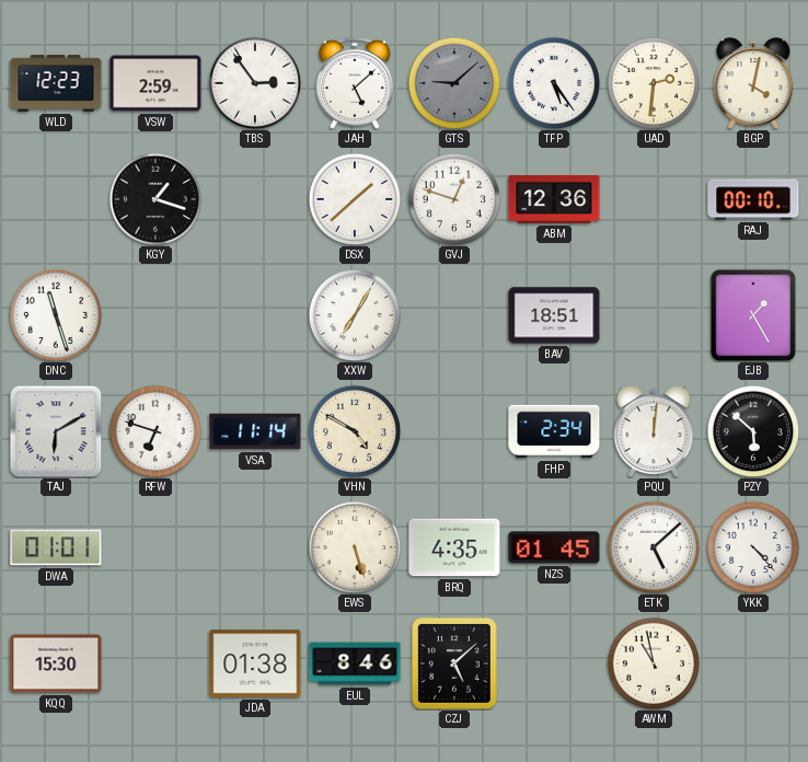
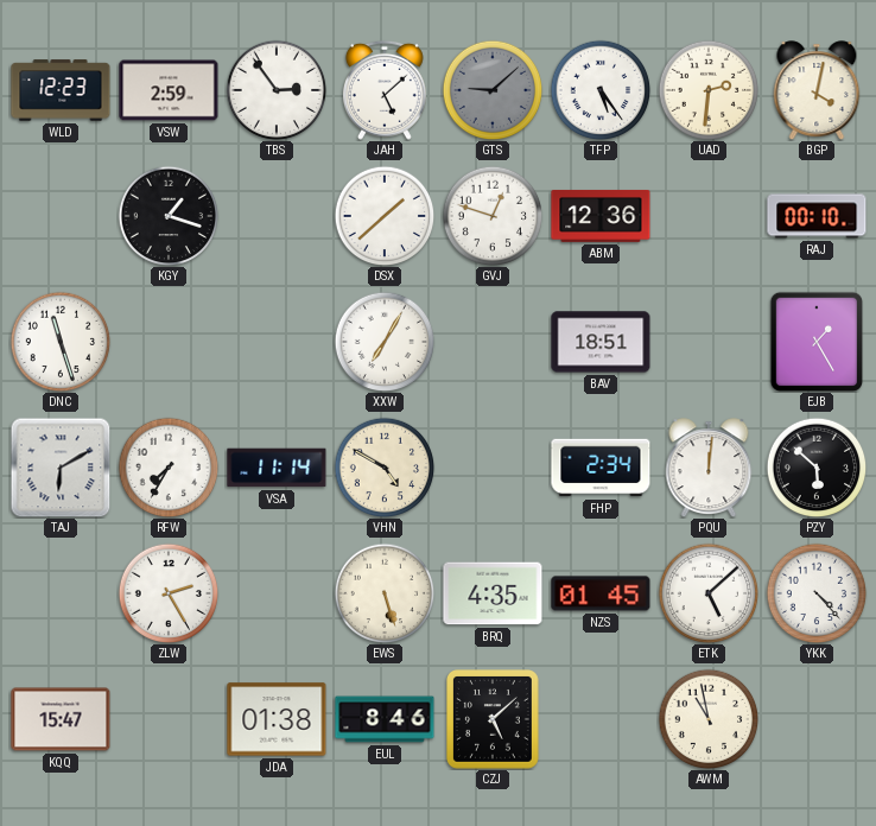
RFW: 6:48 -> 7:35
DWA: 01:01 -> none
ZLW: none -> 2:25
KQQ: 15:30 -> 15:47
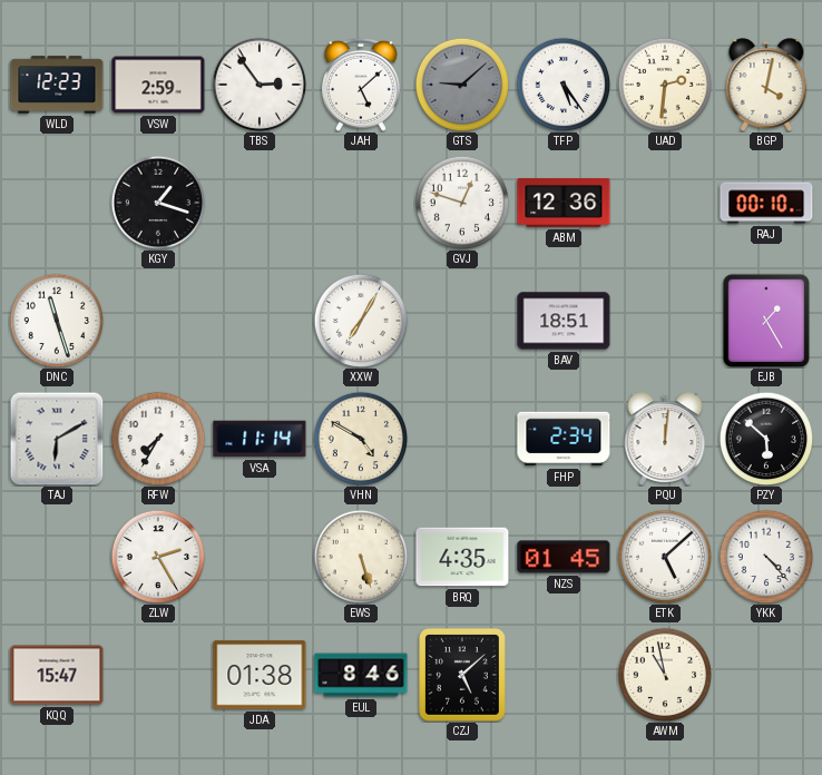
DSX: 1:38 -> none
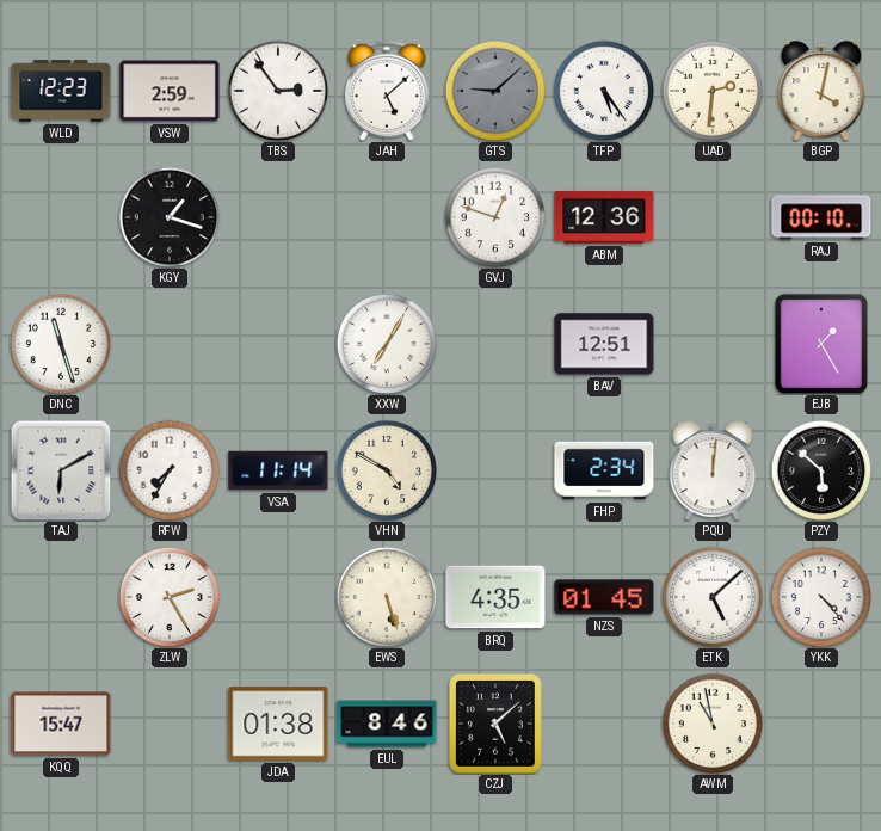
BAV: 18:51 -> 12:51
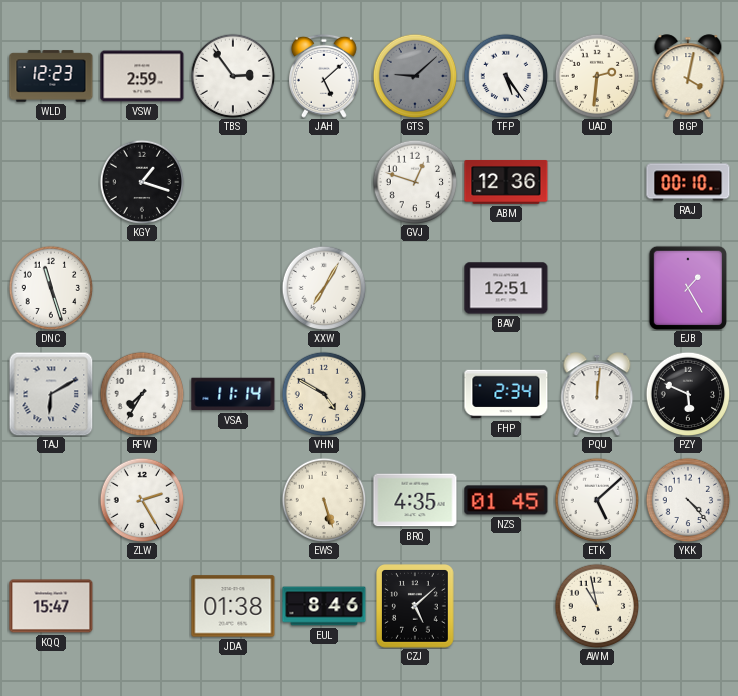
PZY: 5:52 -> 5:49
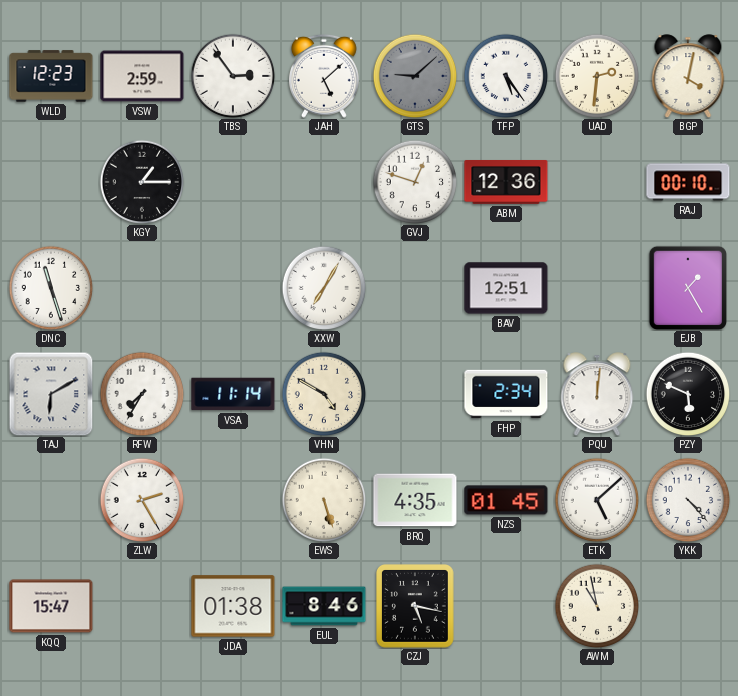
KGY: 1:18 -> 1:15
CZJ: 5:08 -> 5:17
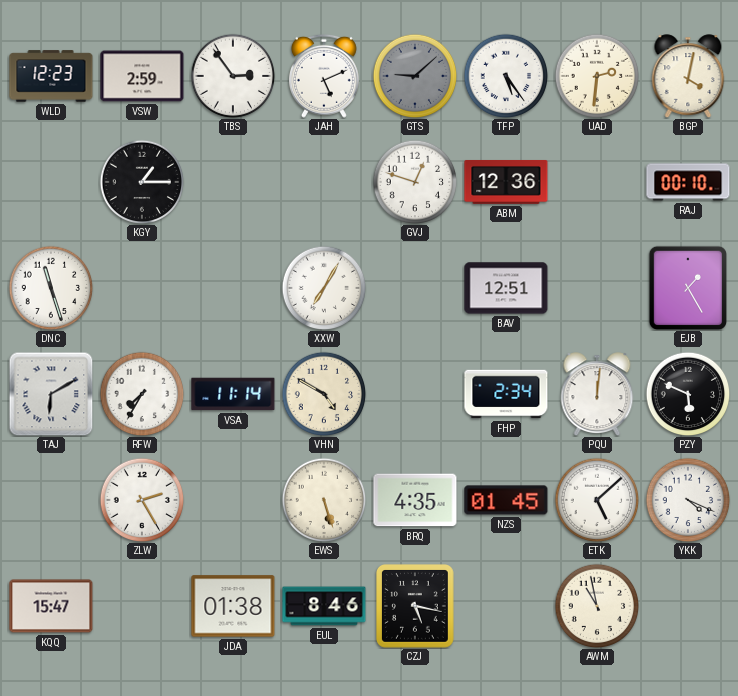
JAH: 5:08 -> 5:11
YKK: 4:23 -> 4:19
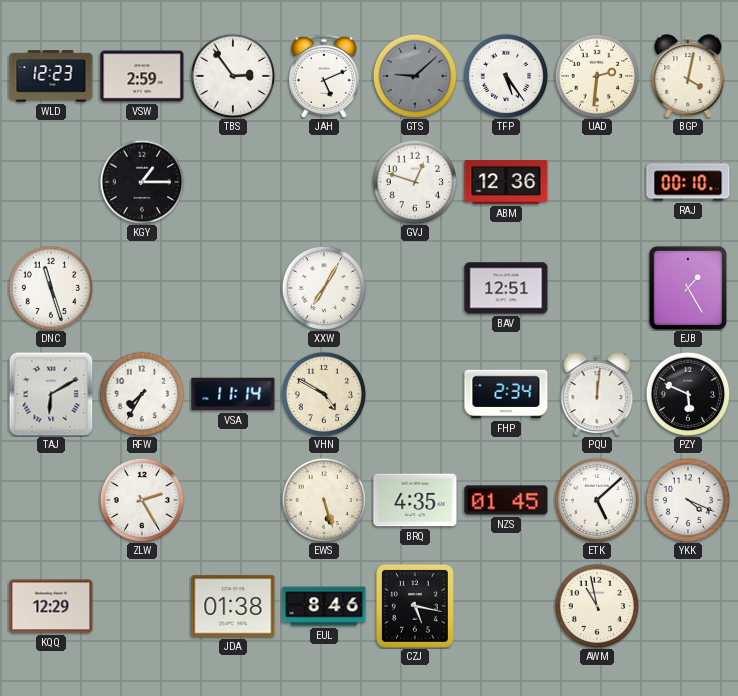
KQQ: 15:47 -> 12:29
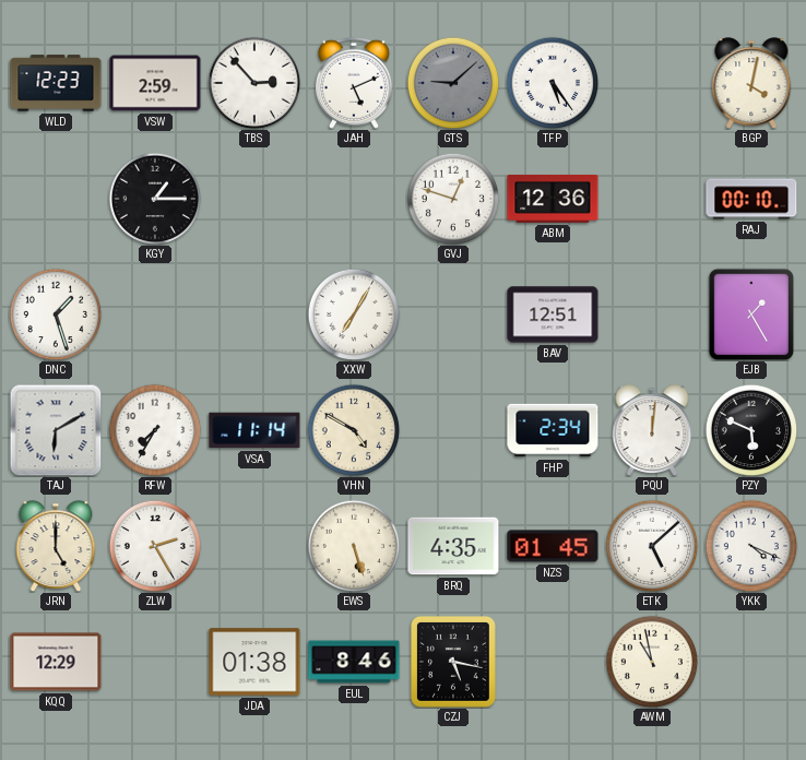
TBS: 2:54 -> 2:53
UAD: 2:31 -> none
DNC: 11:27 -> 1:27
JRN: none -> 5:00
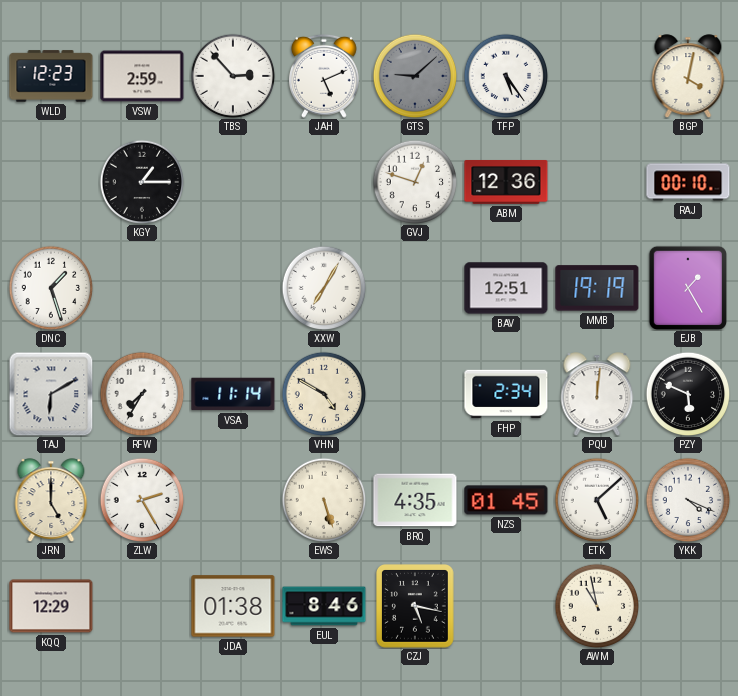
MMB: none -> 19:19
